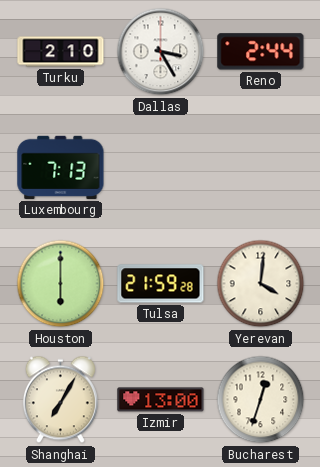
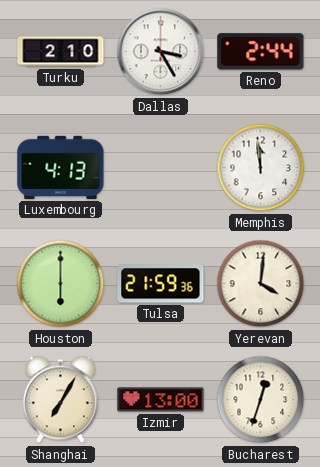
Luxembourg: 7:13 -> 4:13
Memphis: none -> 11:59
Tulsa: 21:59:28 -> 21:59:36
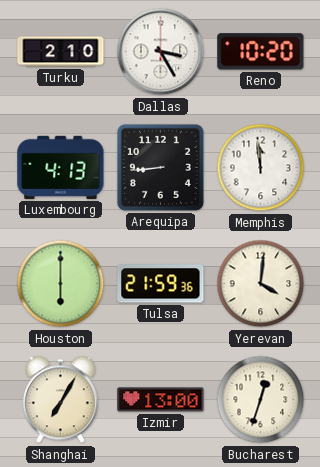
Reno: 2:44 -> 10:20
Arequipa: none -> 8:44
